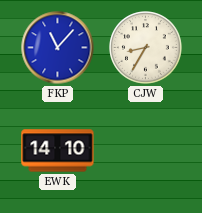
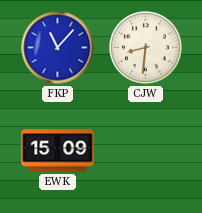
CJW: 8:35 -> 8:31
EWK: 14:10 -> 15:09
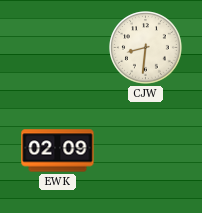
FKP: 11:07 -> none
EWK: 15:09 -> 02:09
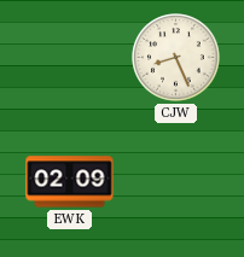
CJW: 8:31 -> 8:26
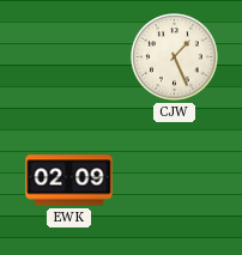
CJW: 8:26 -> 1:26
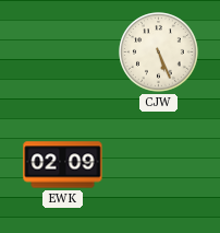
CJW: 1:26 -> 5:26
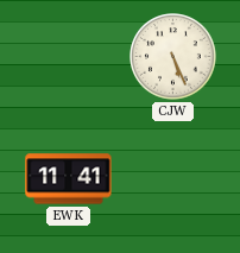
EWK: 02:09 -> 11:41
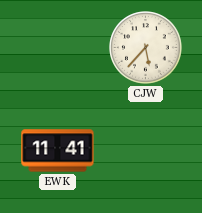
CJW: 5:26 -> 5:37
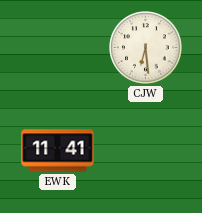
CJW: 5:37 -> 6:29
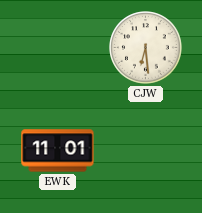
EWK: 11:41 -> 11:01
